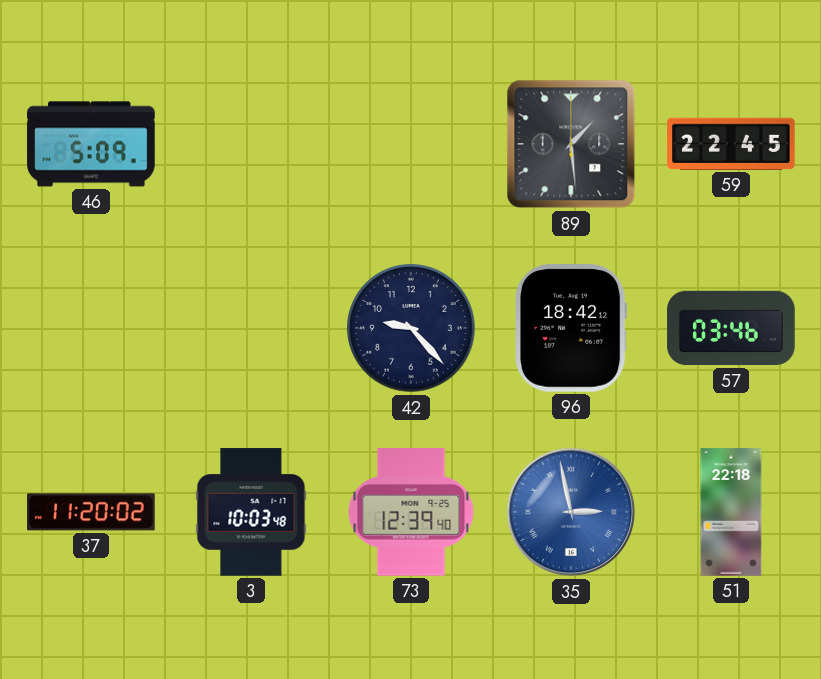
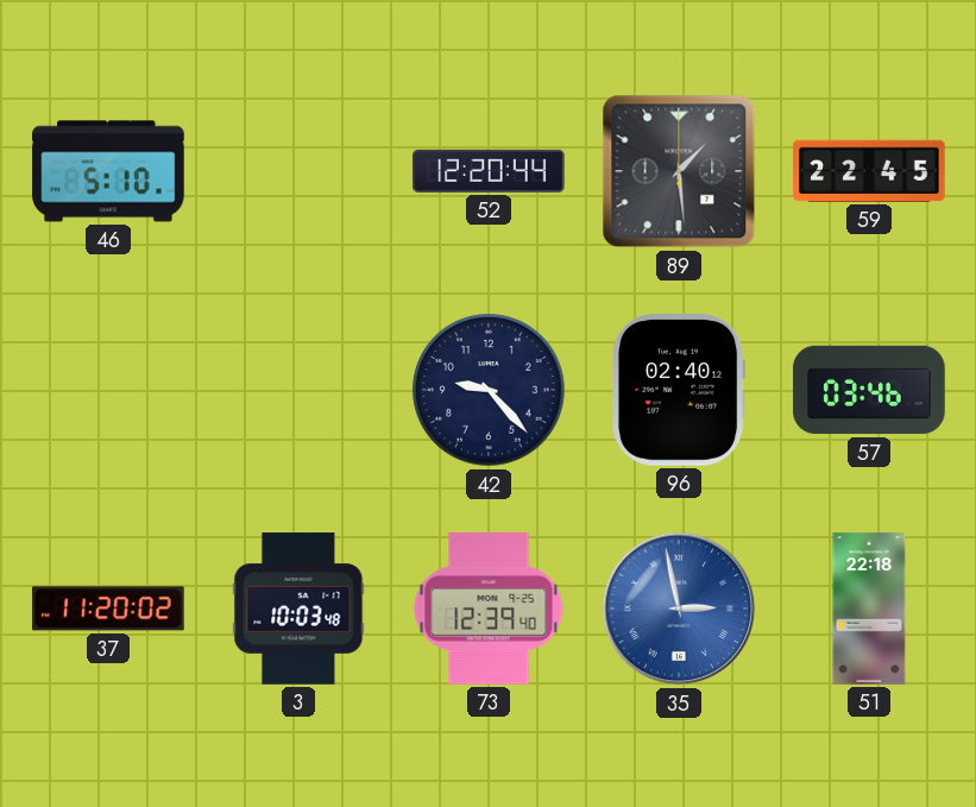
46: 5:09 -> 5:10
52: none -> 12:20
96: 18:42 -> 02:40
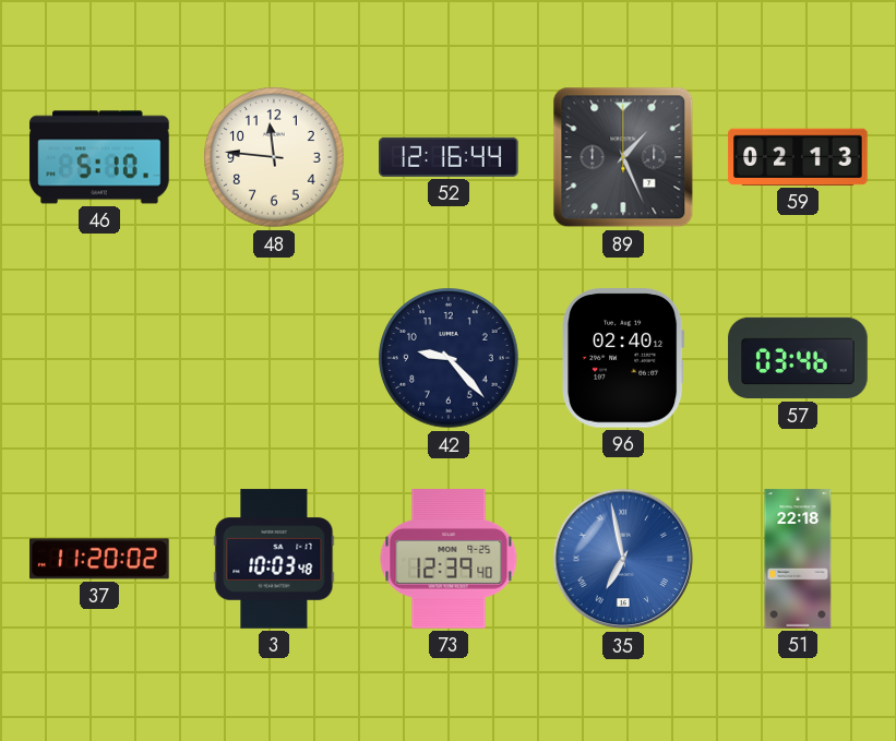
48: none -> 11:46
52: 12:20 -> 12:16
89: 1:29 -> 1:26
59: 22:45 -> 02:13
35: 2:58 -> 6:58
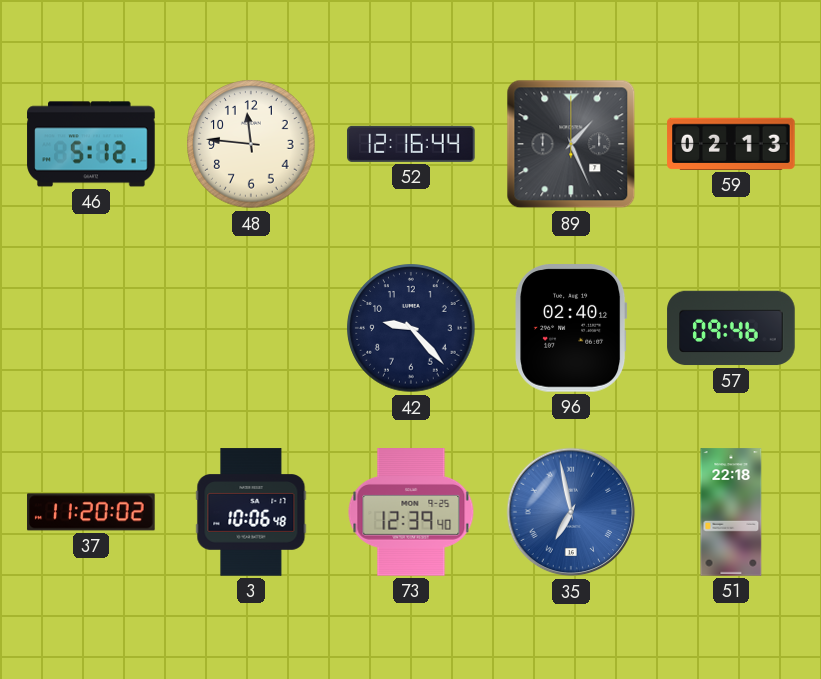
46: 5:10 -> 5:12
57: 03:46 -> 09:46
3: 10:03 -> 10:06
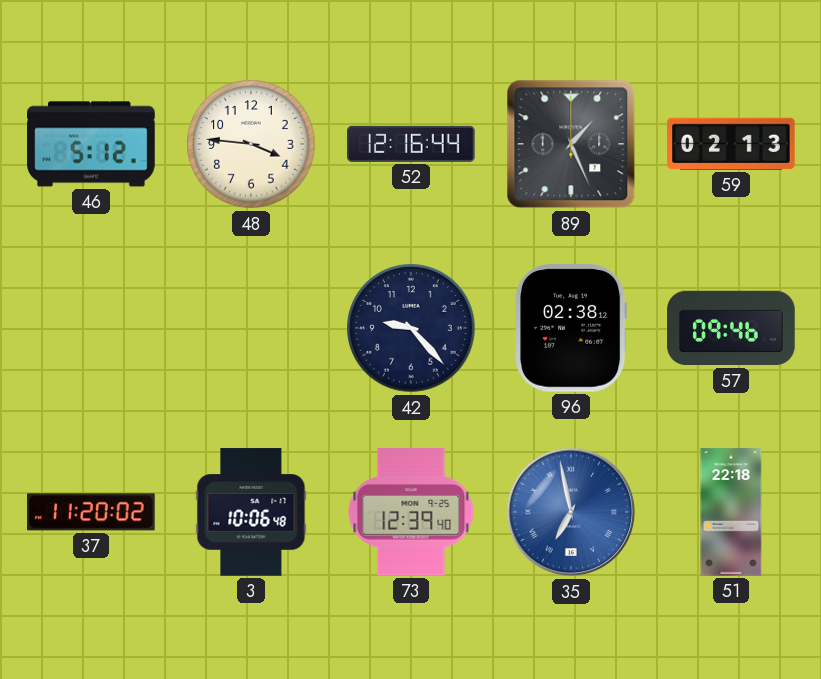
48: 11:46 -> 3:46
96: 02:40 -> 02:38
